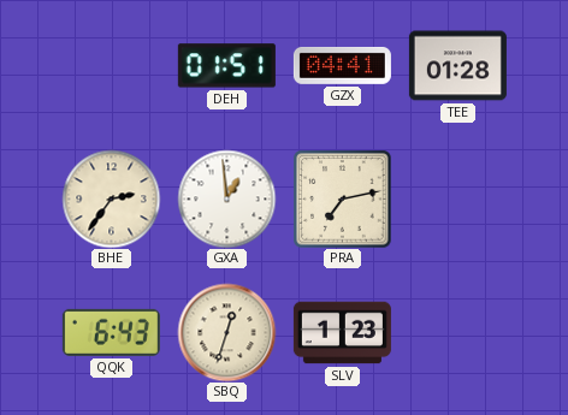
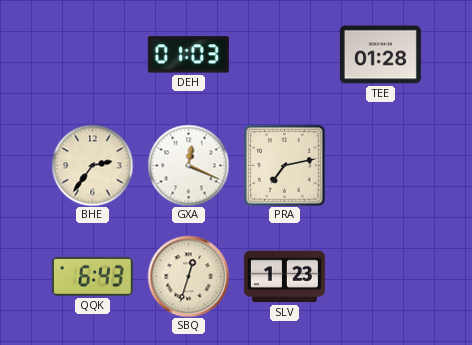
DEH: 01:51 -> 01:03
GZX: 04:41 -> none
GXA: 12:59 -> 12:19
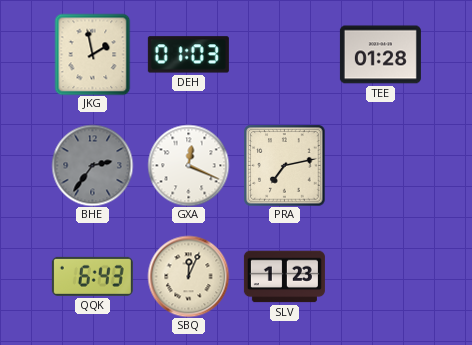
JKG: none -> 1:58
BHE dial: cream -> grey
SBQ: 12:33 -> 12:04
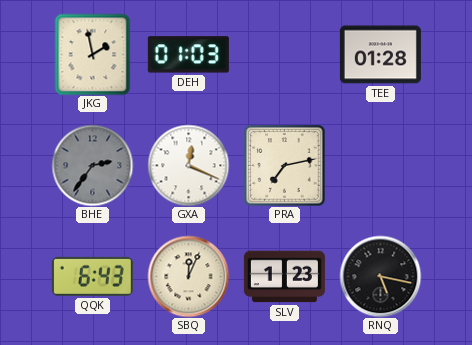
RNQ: none -> 5:17
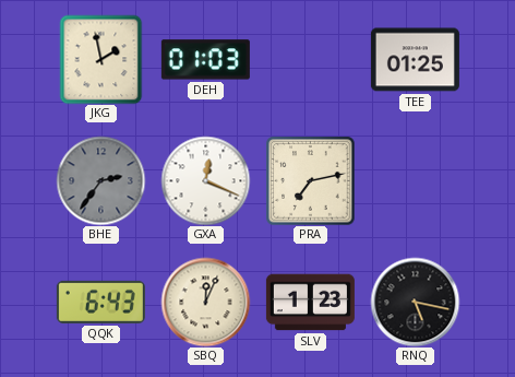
TEE: 01:28 -> 01:25
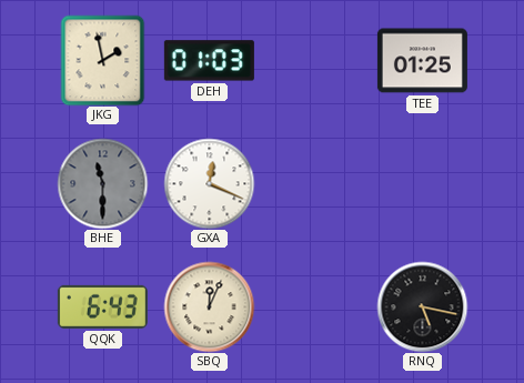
BHE: 2:36 -> 11:30
PRA: 7:13 -> none
SLV: 1:23 -> none
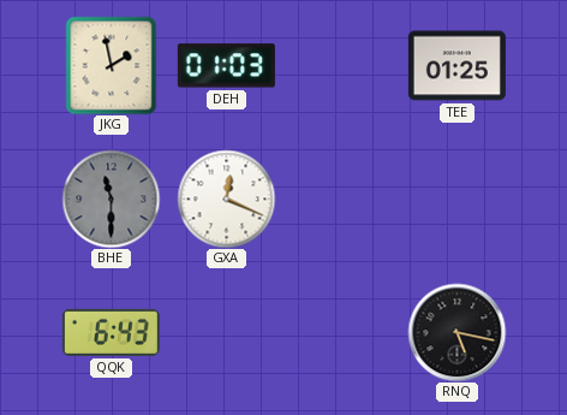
SBQ: 12:04 -> none
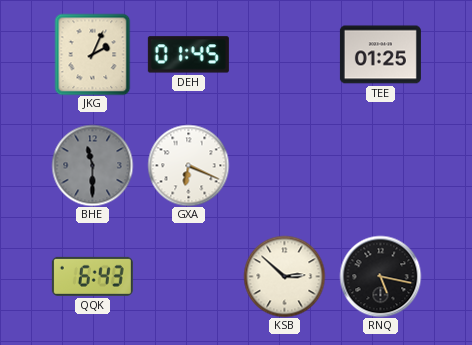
JKG: 1:58 -> 2:04
DEH: 01:03 -> 01:45
GXA: 12:19 -> 6:19
KSB: none -> 2:52
